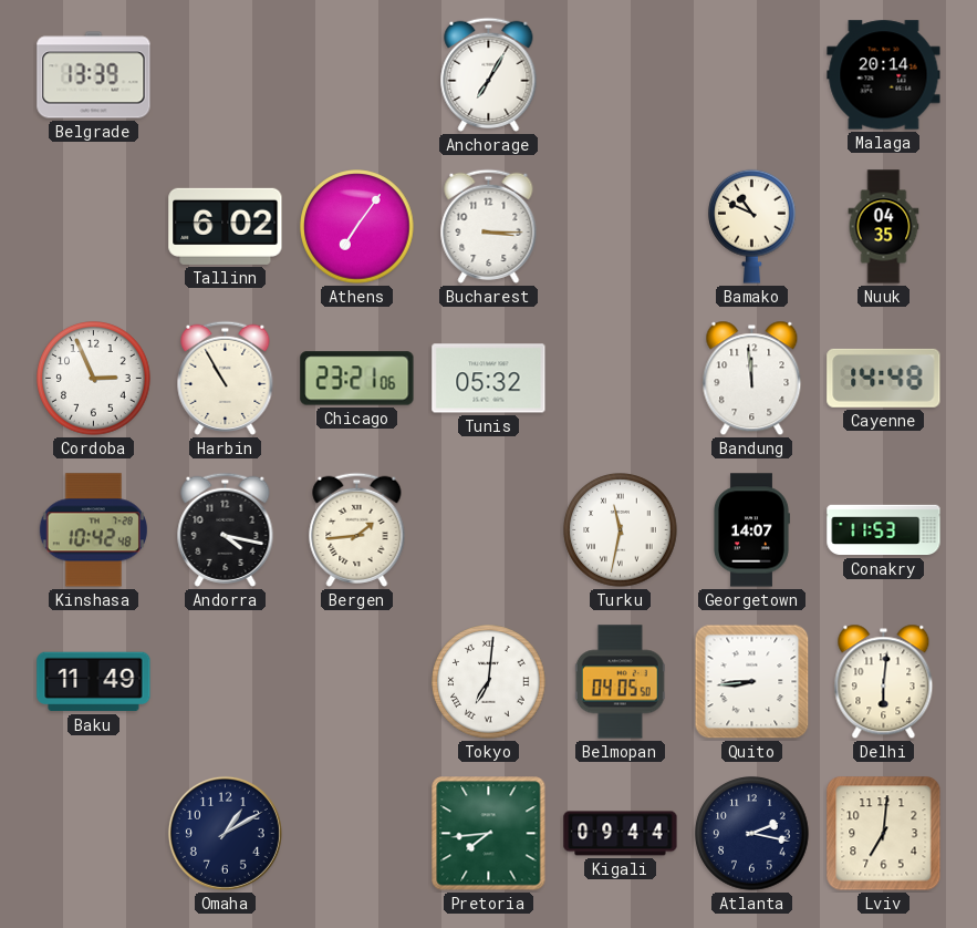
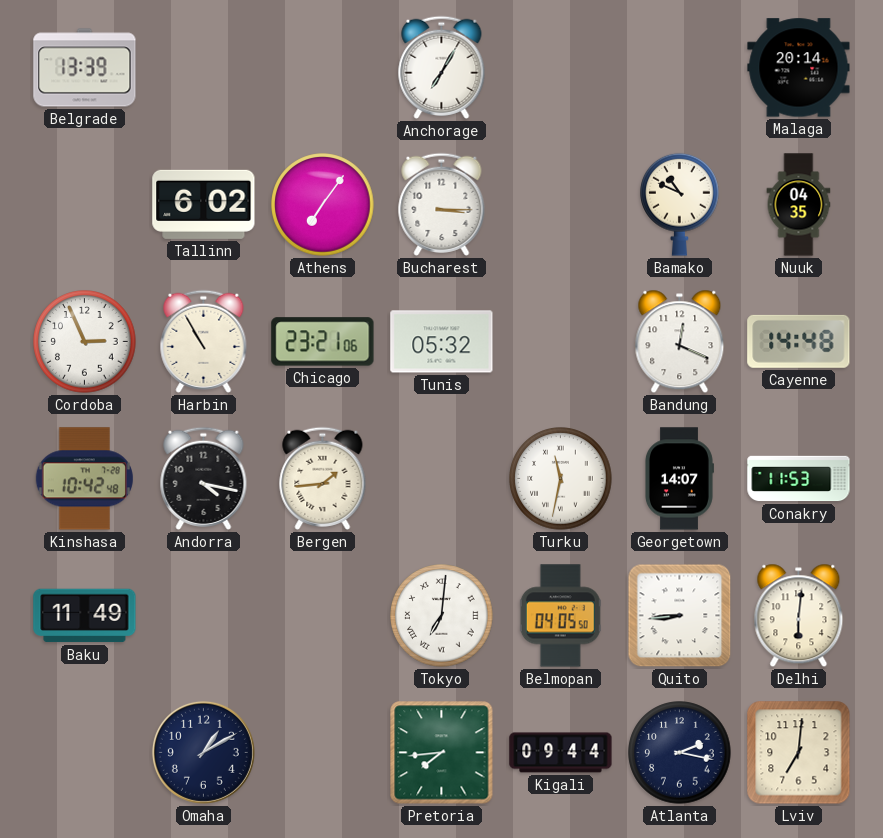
Bandung: 11:59 -> 12:19
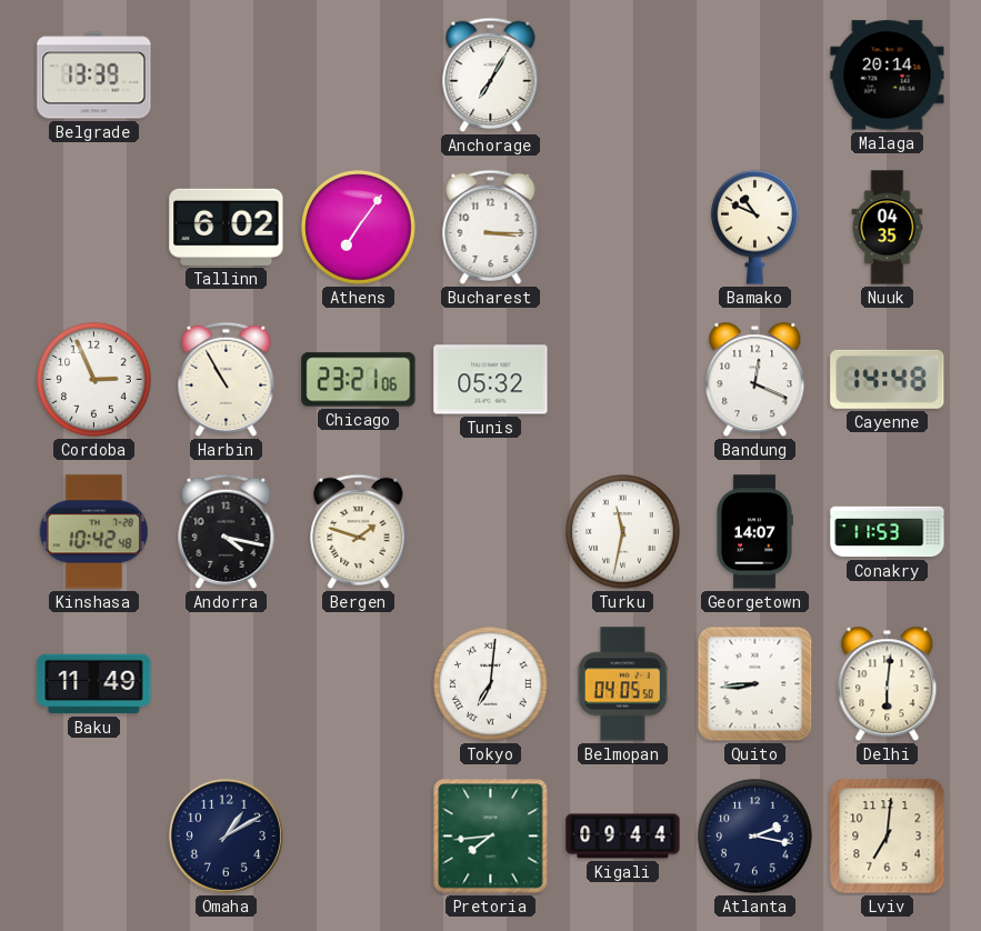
Bergen: 1:44 -> 1:48
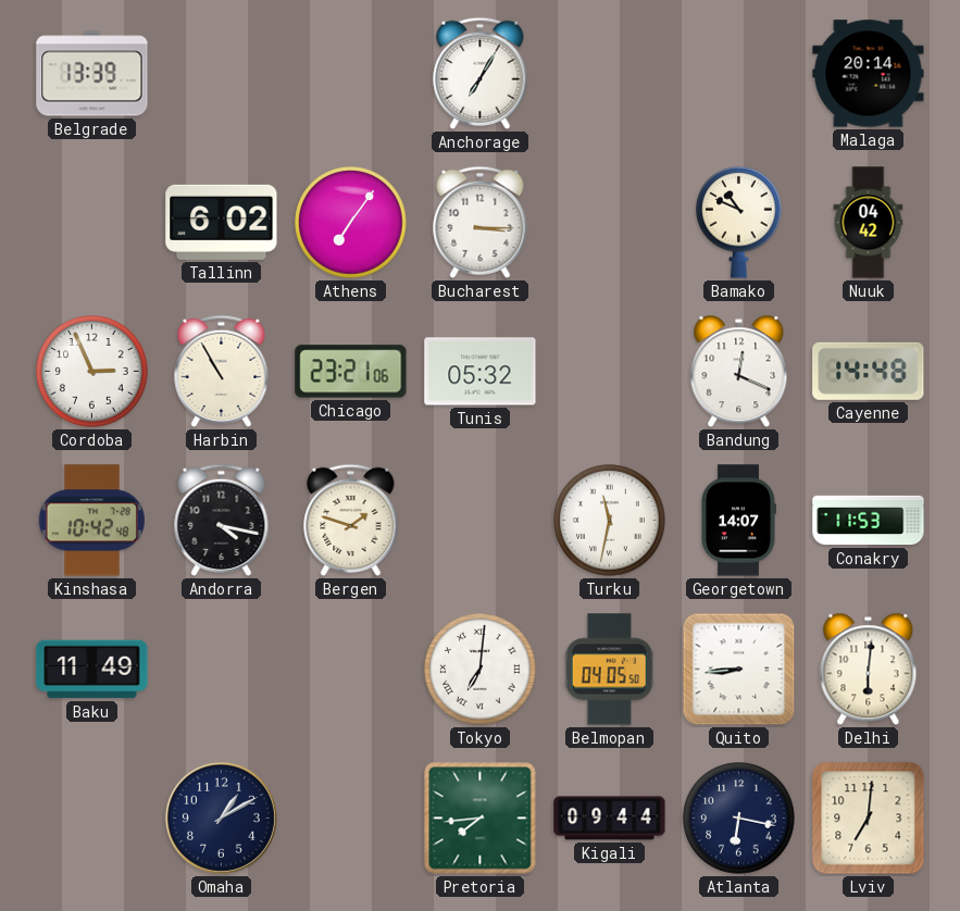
Nuuk: 04:35 -> 04:42
Atlanta: 2:17 -> 6:17
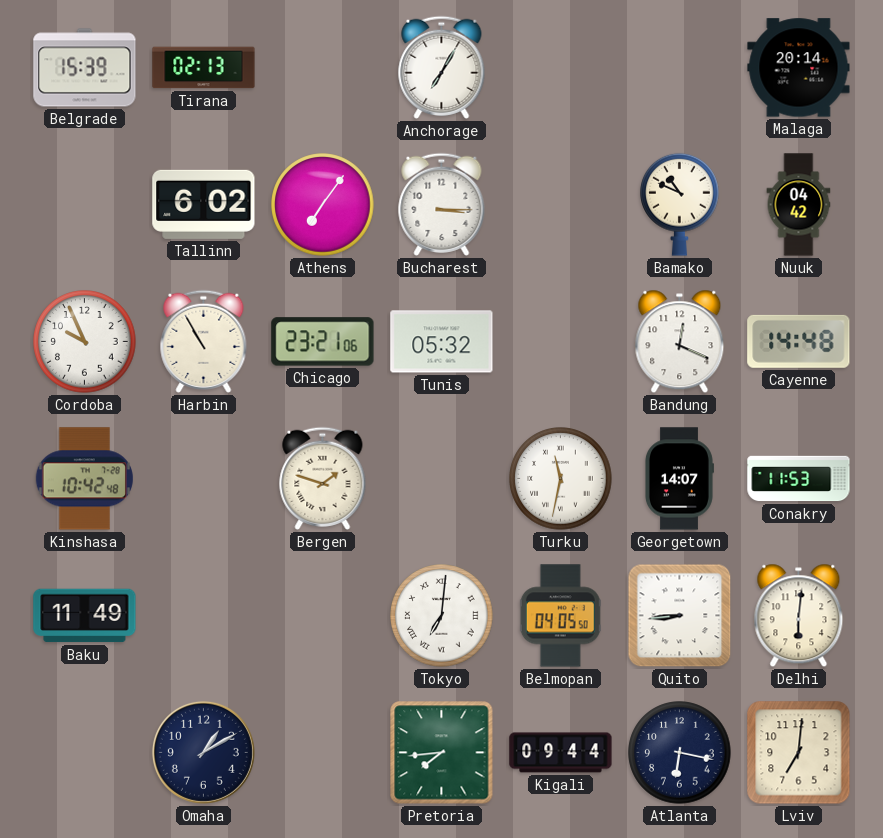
Belgrade: 13:39 -> 15:39
Tirana: none -> 02:13
Cordoba: 2:56 -> 9:56
Andorra: 4:17 -> none
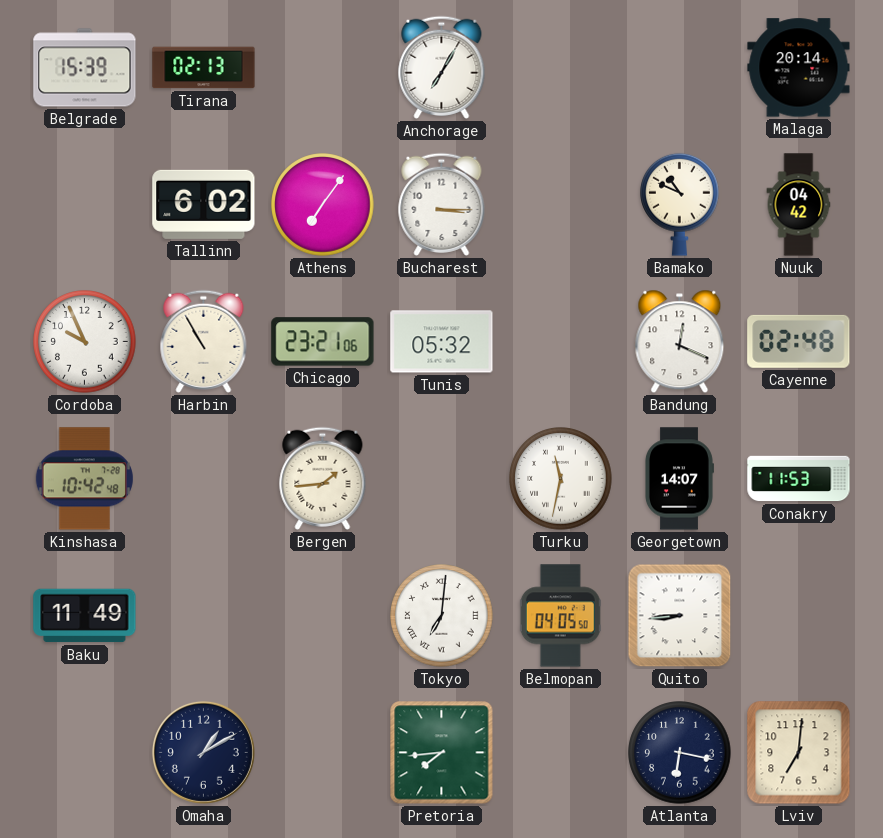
Cayenne: 14:48 -> 02:48
Bergen: 1:48 -> 1:44
Delhi: 6:01 -> none
Kigali: 09:44 -> none
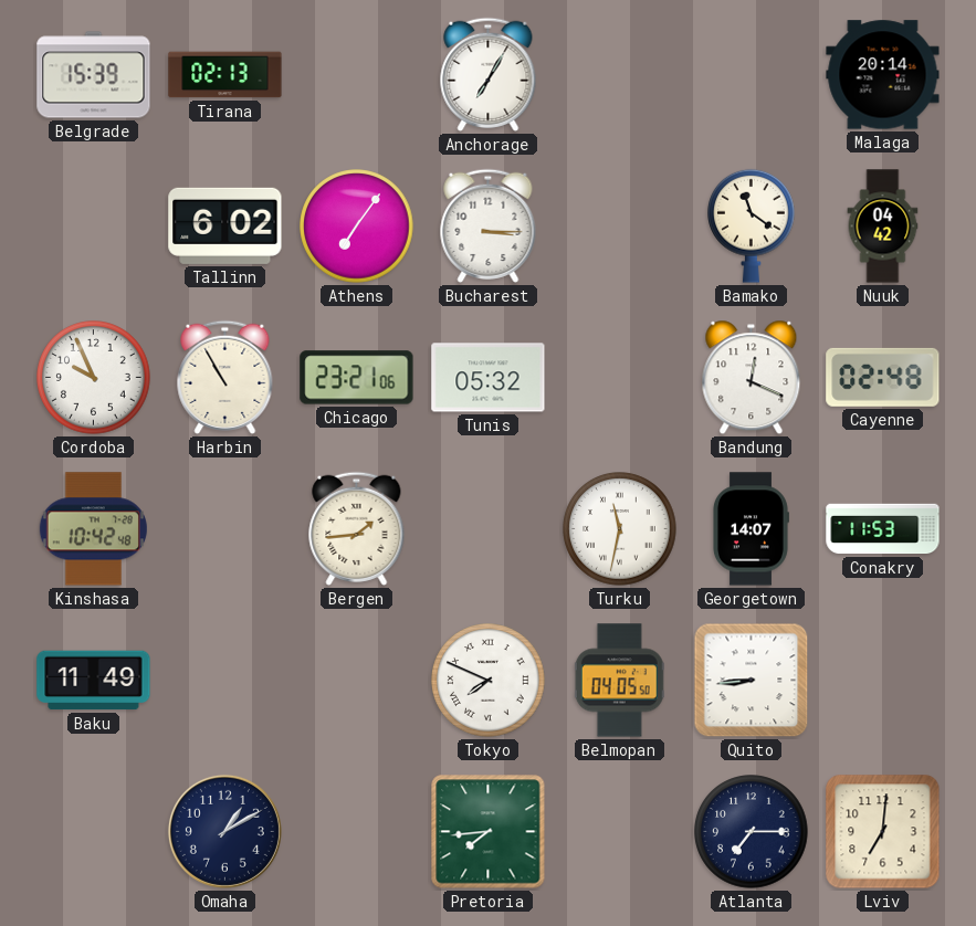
Bamako: 10:49 -> 11:21
Tokyo: 7:01 -> 7:49
Atlanta: 6:17 -> 7:15
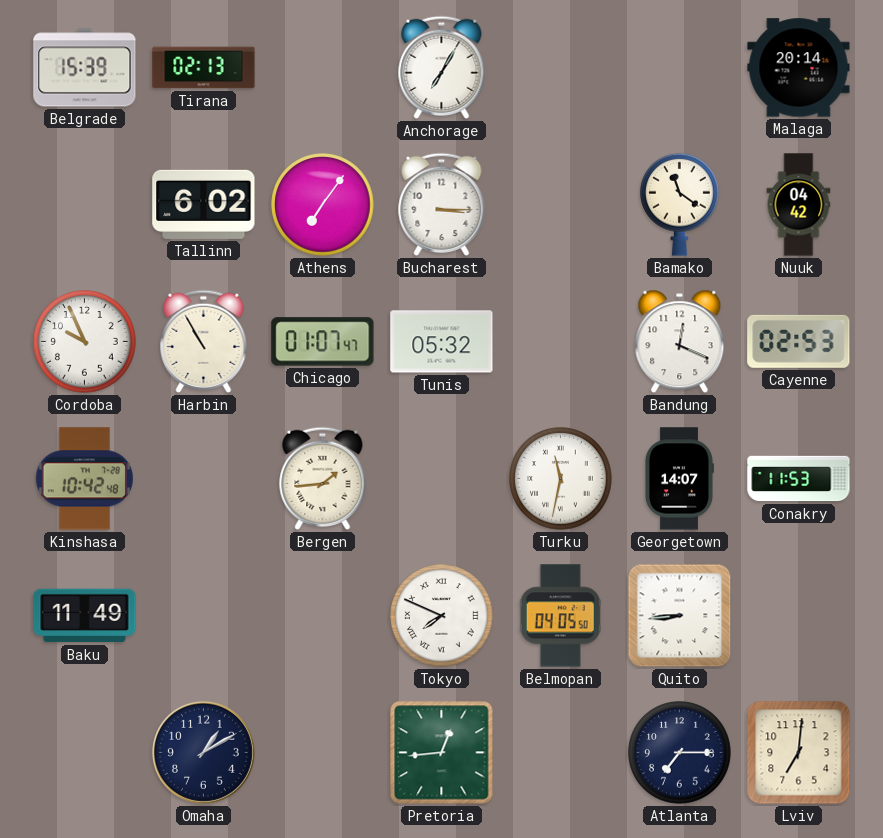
Chicago: 23:21 -> 01:07
Cayenne: 02:48 -> 02:53
Pretoria: 7:44 -> 12:44
